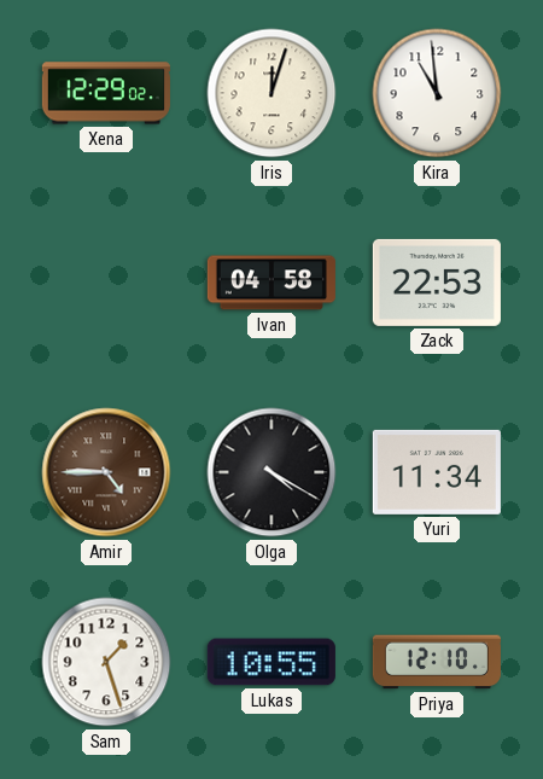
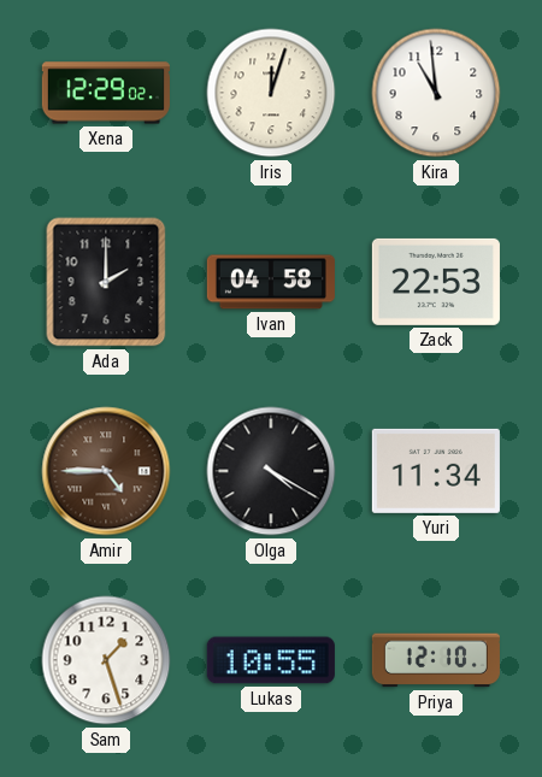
Ada: none -> 2:00
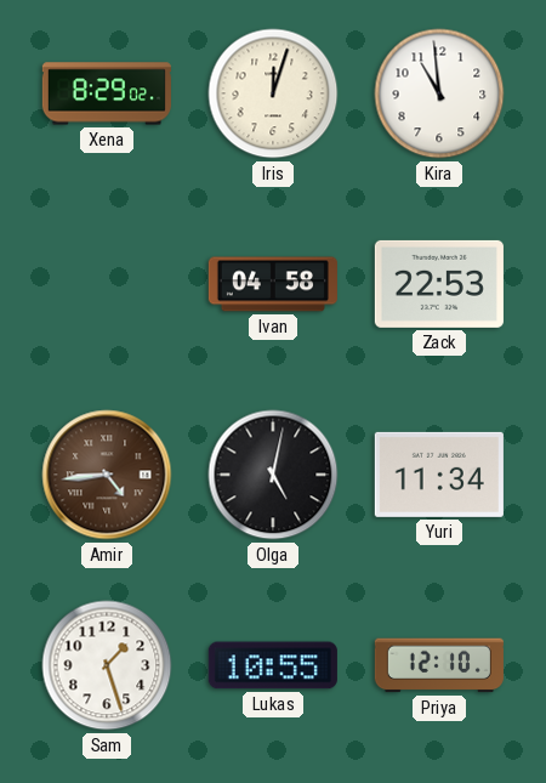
Xena: 12:29 -> 8:29
Ada: 2:00 -> none
Amir: 4:45 -> 4:44
Olga: 4:20 -> 5:02
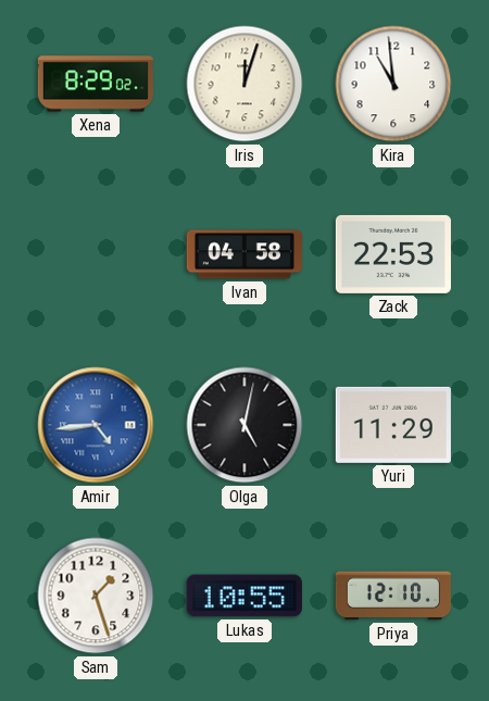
Amir dial: brown -> blue
Yuri: 11:34 -> 11:29
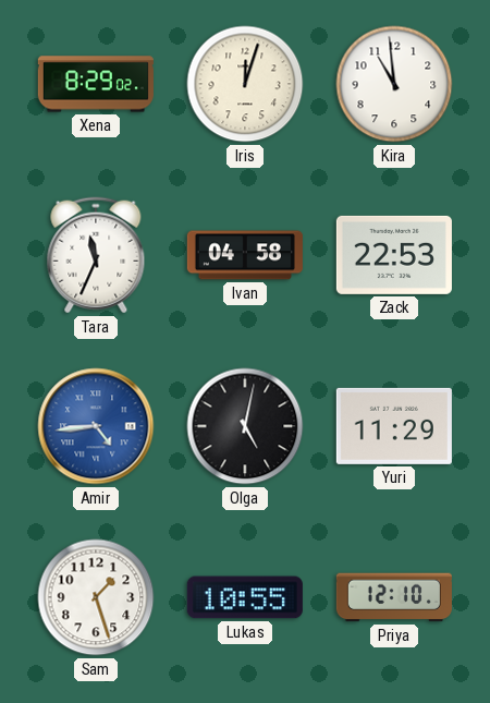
Tara: none -> 11:34
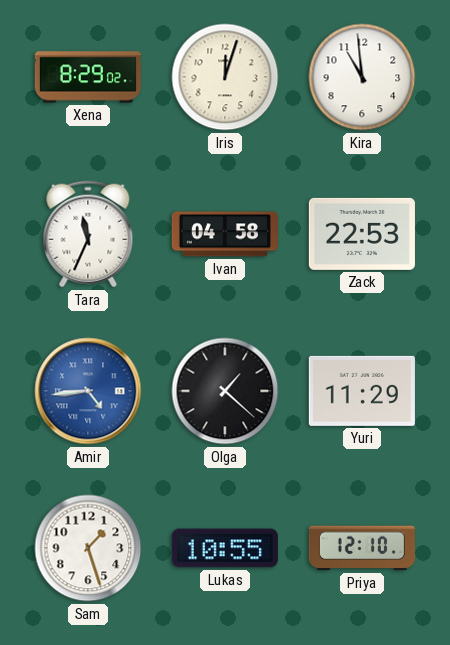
Olga: 5:02 -> 1:22
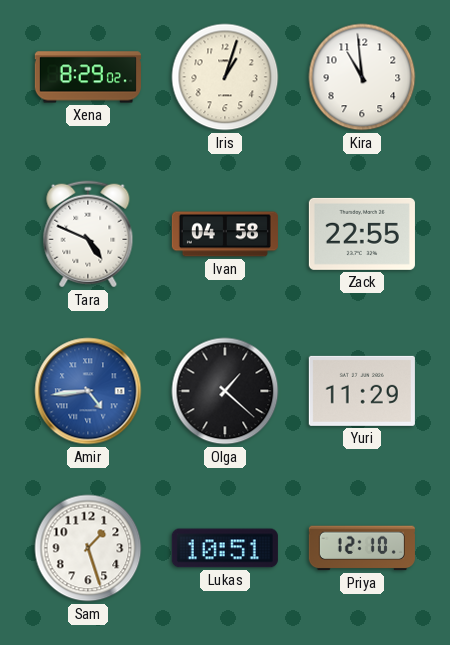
Iris: 12:03 -> 1:03
Tara: 11:34 -> 4:49
Zack: 22:53 -> 22:55
Lukas: 10:55 -> 10:51
